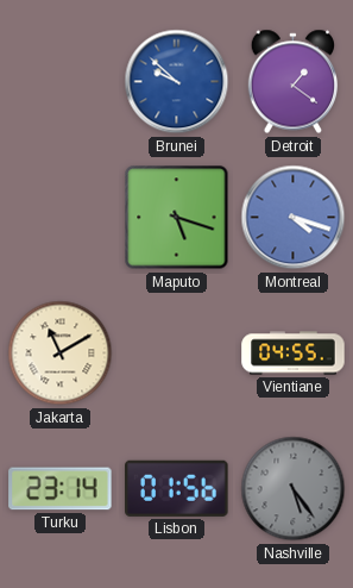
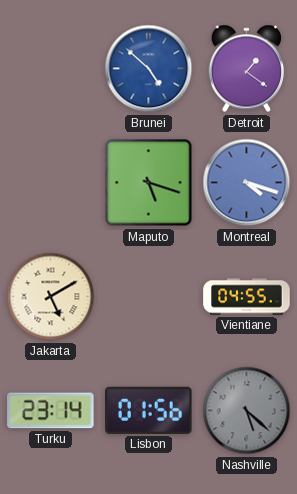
Brunei: 9:52 -> 4:52
Jakarta: 11:10 -> 5:10
Nashville: 5:24 -> 5:22
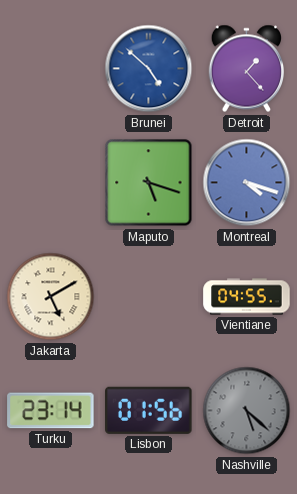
Detroit: 1:21 -> 1:23
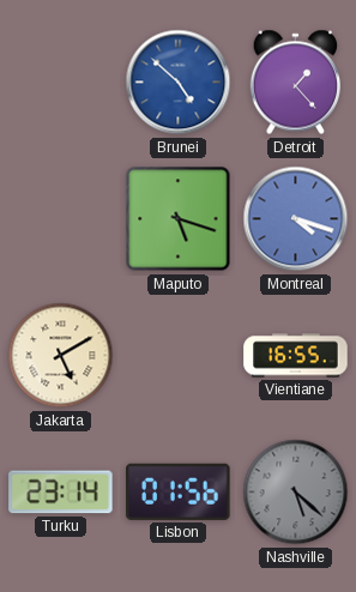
Vientiane: 04:55 -> 16:55
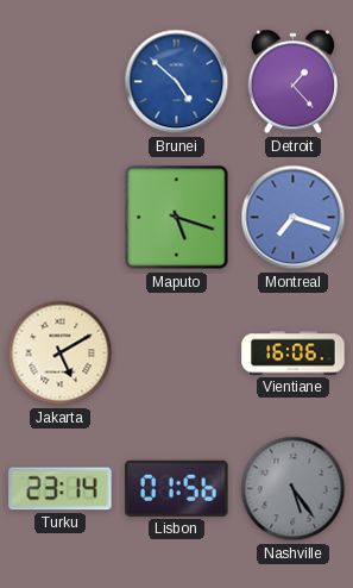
Montreal: 4:18 -> 7:18
Vientiane: 16:55 -> 16:06
Nashville: 5:22 -> 5:24
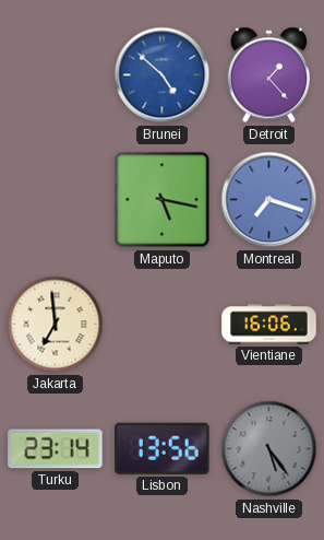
Maputo: 5:18 -> 5:17
Jakarta: 5:10 -> 6:59
Lisbon: 01:56 -> 13:56
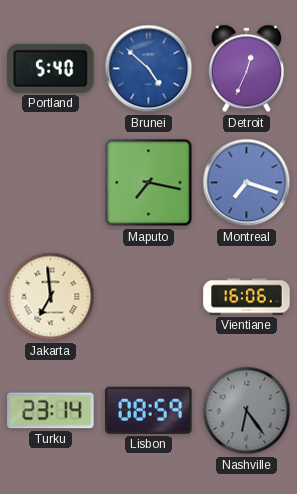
Portland: none -> 5:40
Detroit: 1:23 -> 12:34
Maputo: 5:17 -> 7:17
Lisbon: 13:56 -> 08:59
Nashville: 5:24 -> 6:24
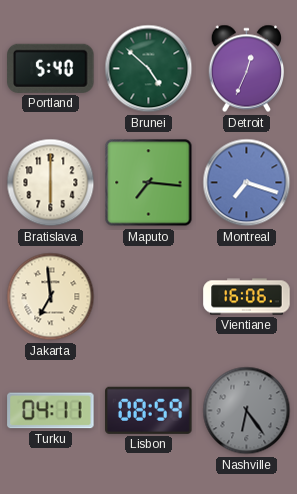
Brunei dial: blue -> green
Bratislava: none -> 6:00
Maputo: 7:17 -> 7:16
Turku: 23:14 -> 04:11
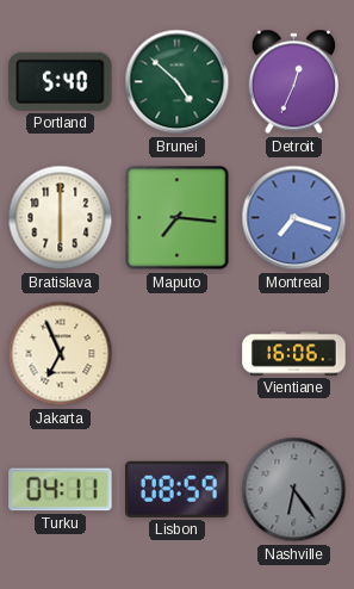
Jakarta: 6:59 -> 6:56
